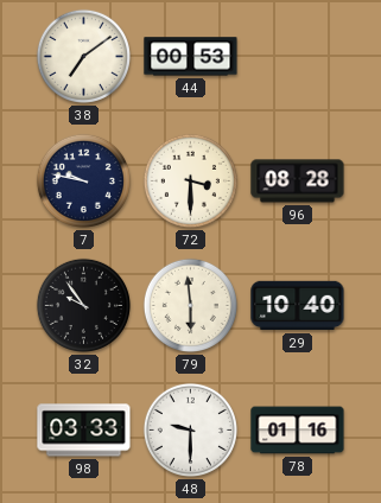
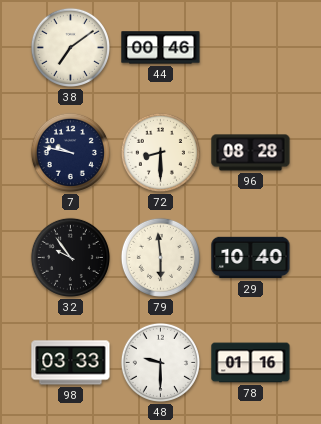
44: 00:53 -> 00:46
72: 3:30 -> 8:30
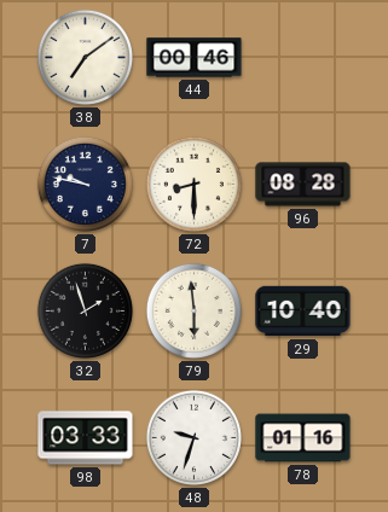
32: 9:54 -> 1:57
48: 9:30 -> 9:33
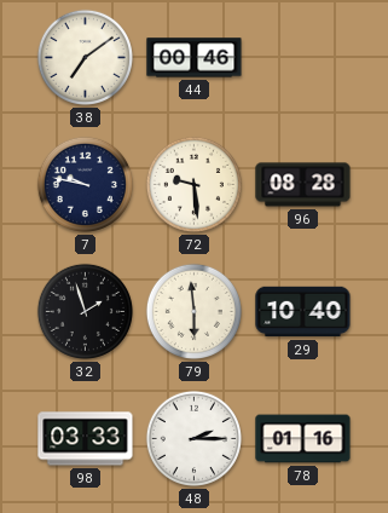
72: 8:30 -> 9:29
48: 9:33 -> 2:15
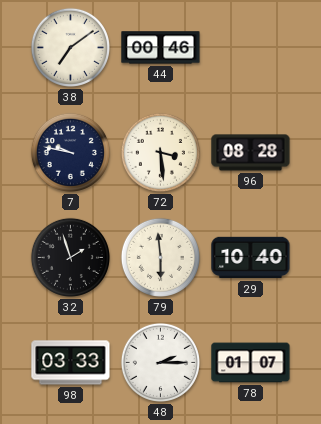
72: 9:29 -> 3:29
78: 01:16 -> 01:07
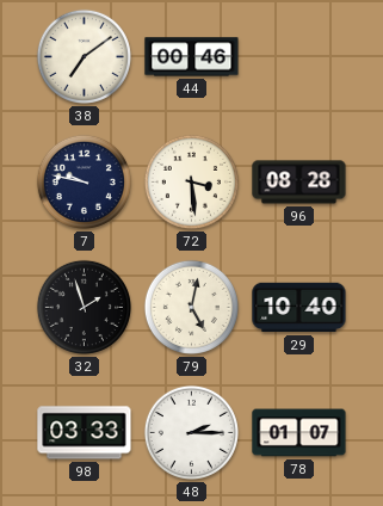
79: 5:59 -> 5:02
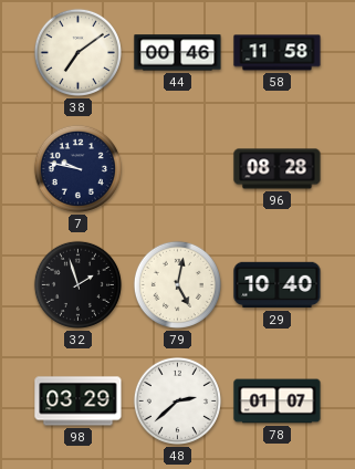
58: none -> 11:58
72: 3:29 -> none
98: 03:33 -> 03:29
48: 2:15 -> 2:38
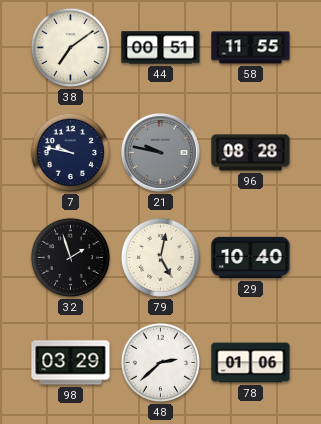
44: 00:46 -> 00:51
58: 11:58 -> 11:55
21: none -> 9:47
78: 01:07 -> 01:06
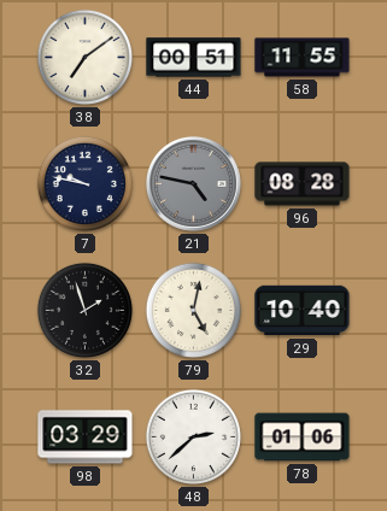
21: 9:47 -> 4:47
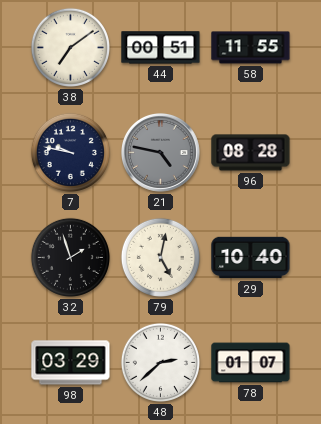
78: 01:06 -> 01:07
